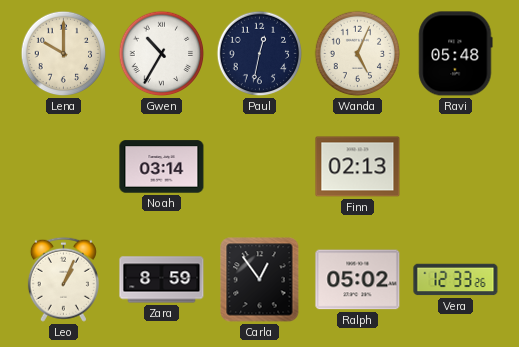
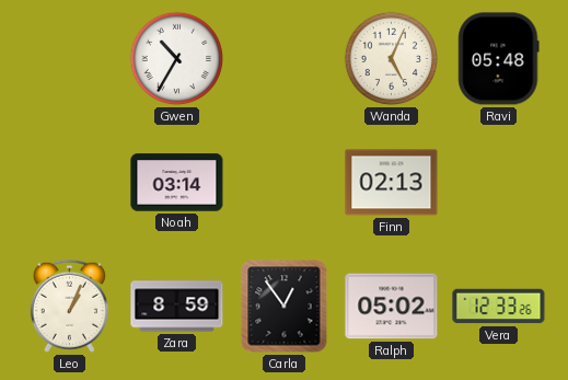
Lena: 10:00 -> none
Paul: 12:32 -> none
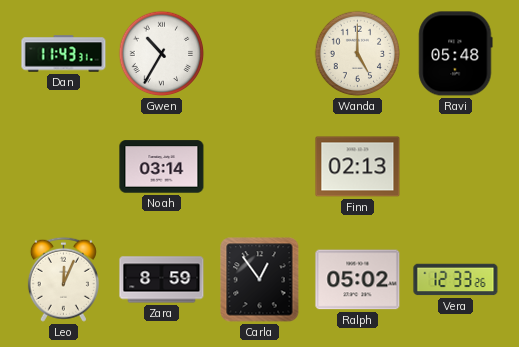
Dan: none -> 11:43
Wanda: 5:04 -> 5:00
Leo: 1:04 -> 12:04
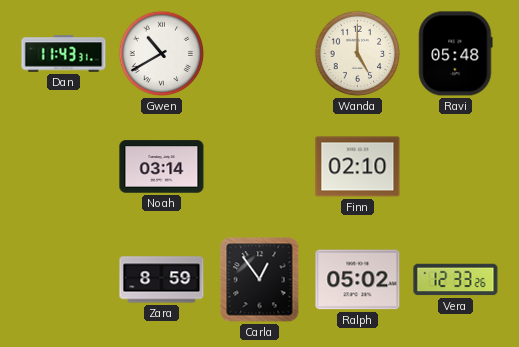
Gwen: 10:35 -> 10:40
Finn: 02:13 -> 02:10
Leo: 12:04 -> none
